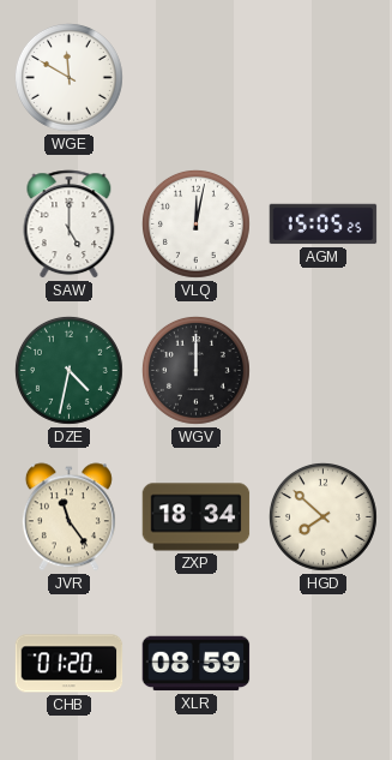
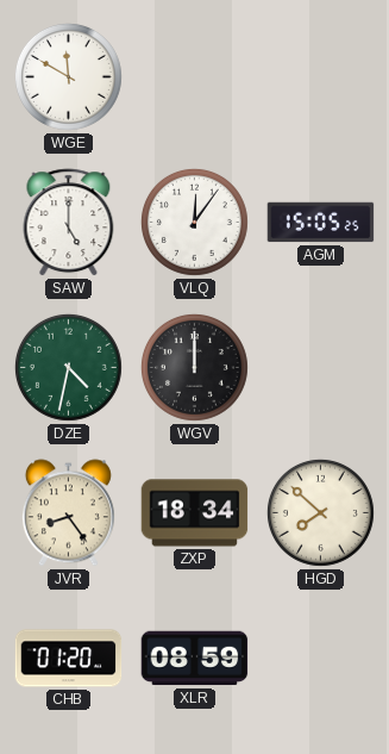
VLQ: 12:02 -> 12:06
JVR: 11:24 -> 8:24
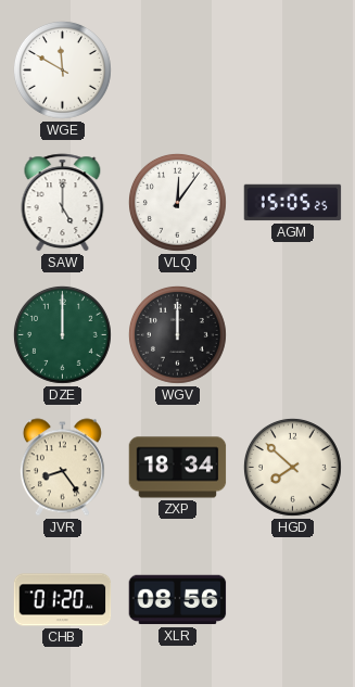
DZE: 4:32 -> 12:00
XLR: 08:59 -> 08:56
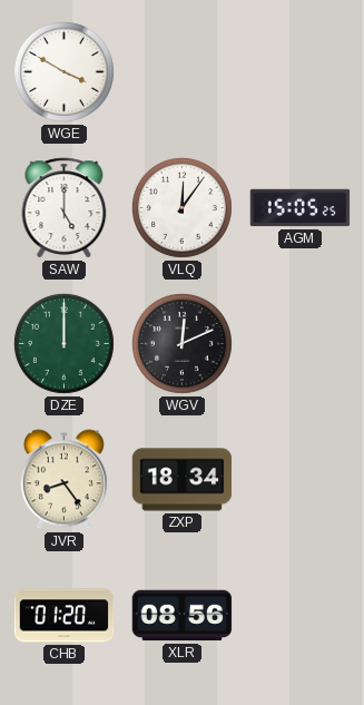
WGE: 11:50 -> 3:50
WGV: 12:00 -> 12:11
HGD: 7:52 -> none
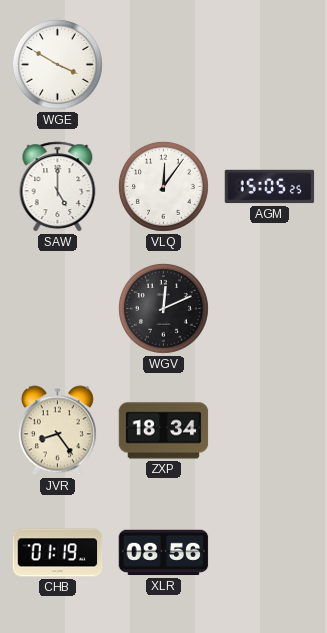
DZE: 12:00 -> none
CHB: 01:20 -> 01:19
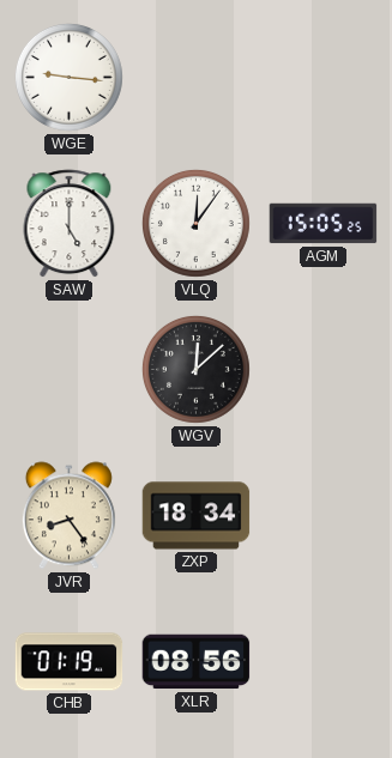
WGE: 3:50 -> 9:16
WGV: 12:11 -> 12:08
